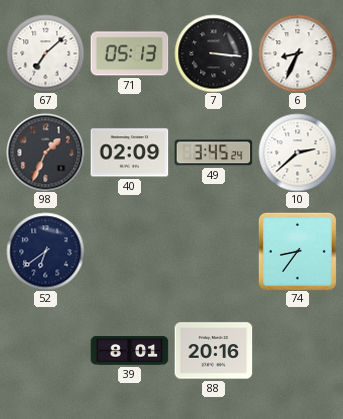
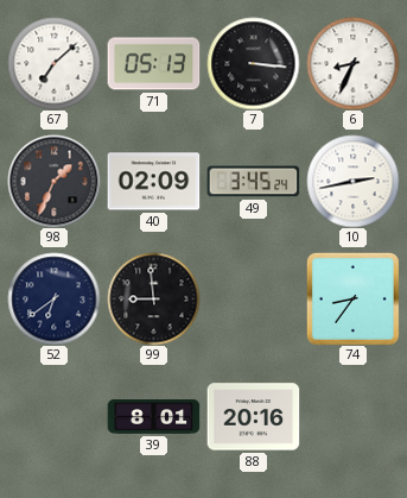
10: 2:38 -> 2:43
99: none -> 8:59
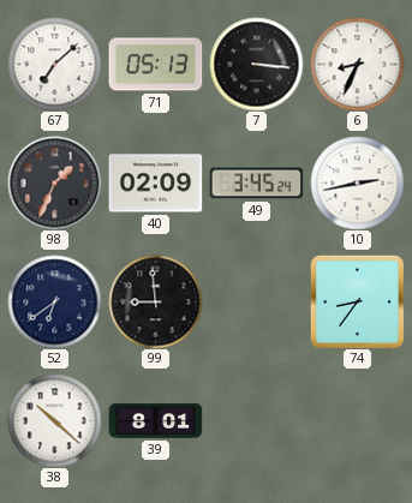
38: none -> 10:22
88: 20:16 -> none
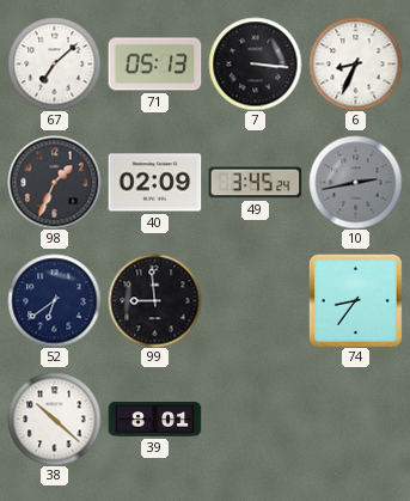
10 dial: white -> grey
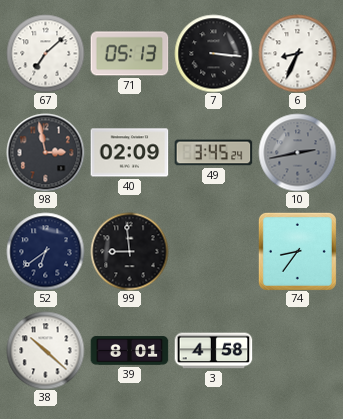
98: 1:34 -> 2:58
3: none -> 4:58
